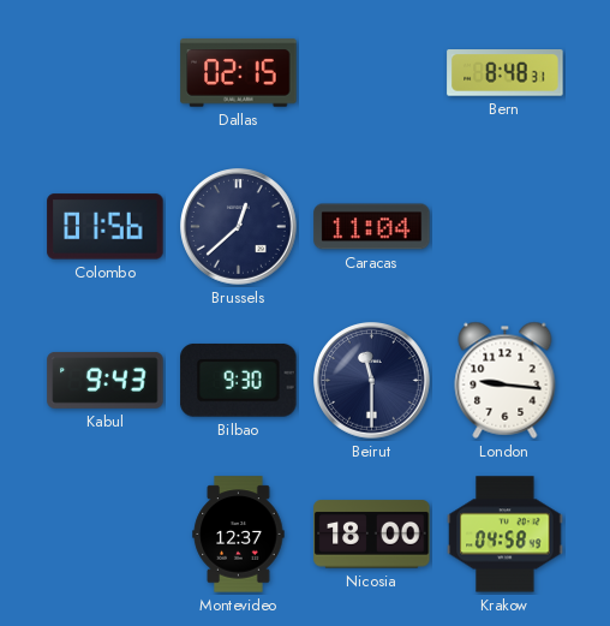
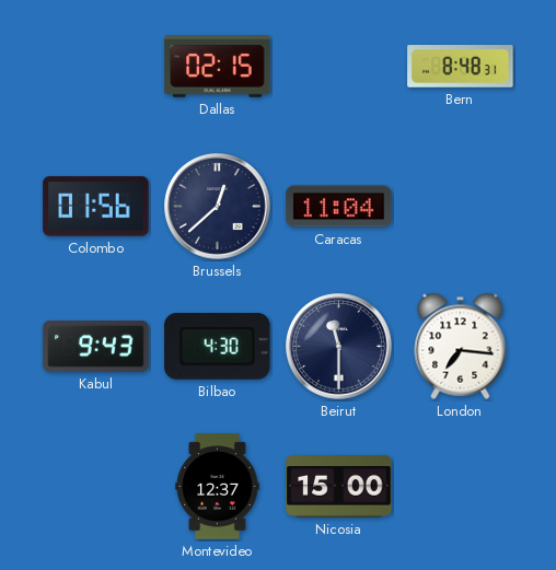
Bilbao: 9:30 -> 4:30
London: 9:16 -> 7:16
Nicosia: 18:00 -> 15:00
Krakow: 04:58 -> none
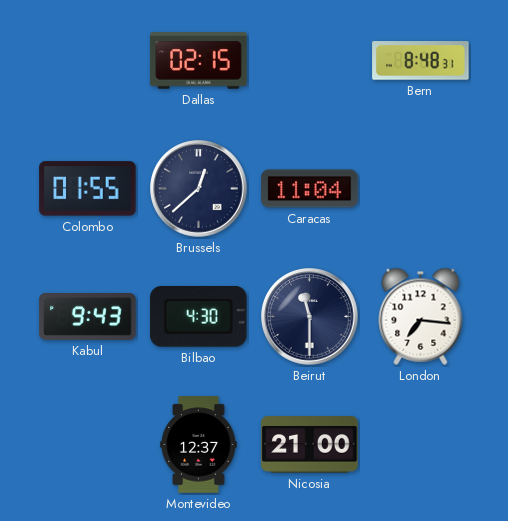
Colombo: 01:56 -> 01:55
Nicosia: 15:00 -> 21:00
